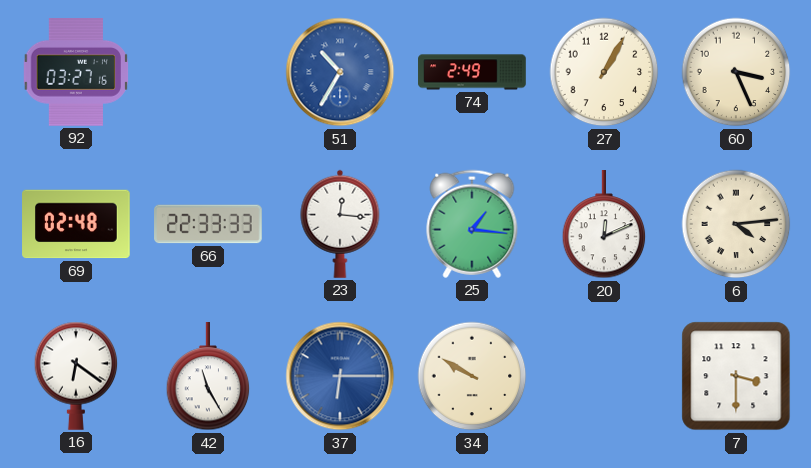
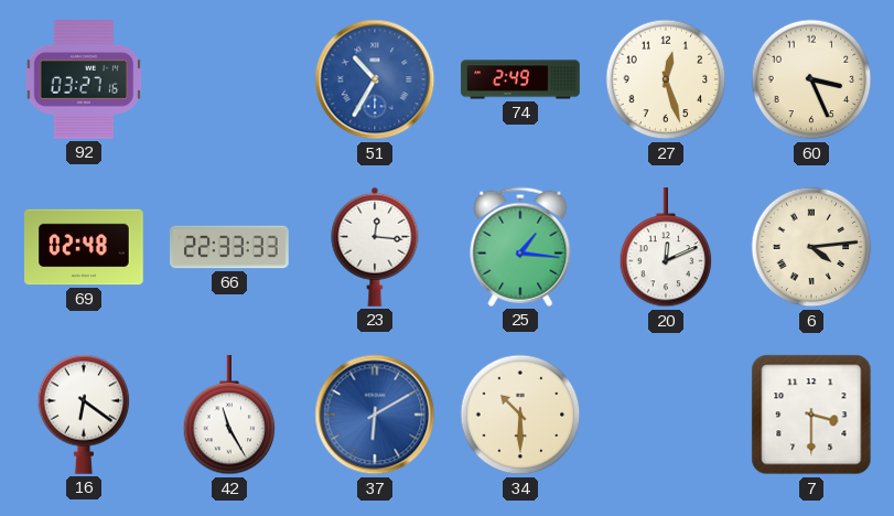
27: 1:05 -> 12:27
37: 6:15 -> 6:10
34: 9:50 -> 10:30
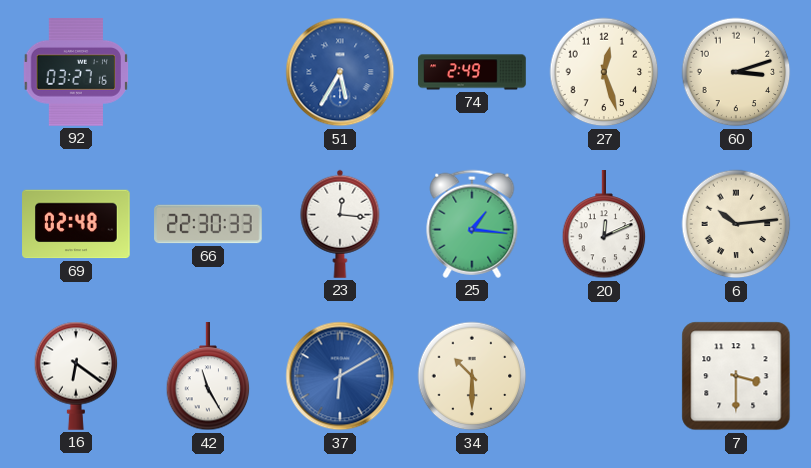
51: 10:35 -> 5:35
60: 3:26 -> 3:12
66: 22:33 -> 22:30
6: 4:14 -> 10:14
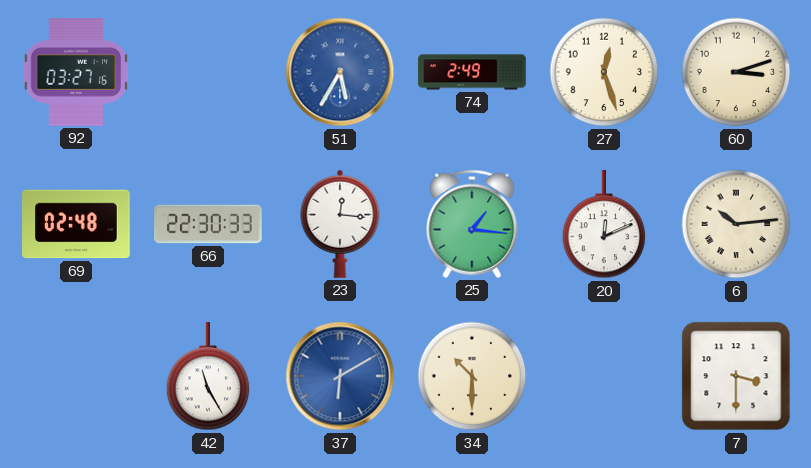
16: 6:21 -> none
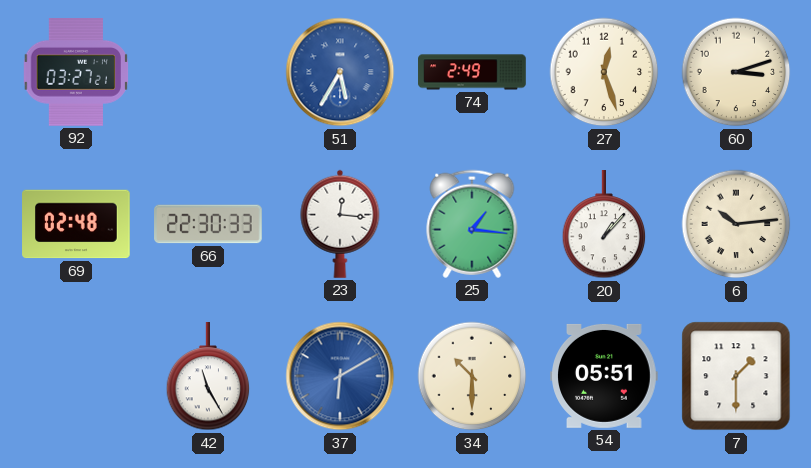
92: 03:27:16 -> 03:27:21
20: 12:11 -> 1:07
54: none -> 05:51
7: 3:30 -> 1:30
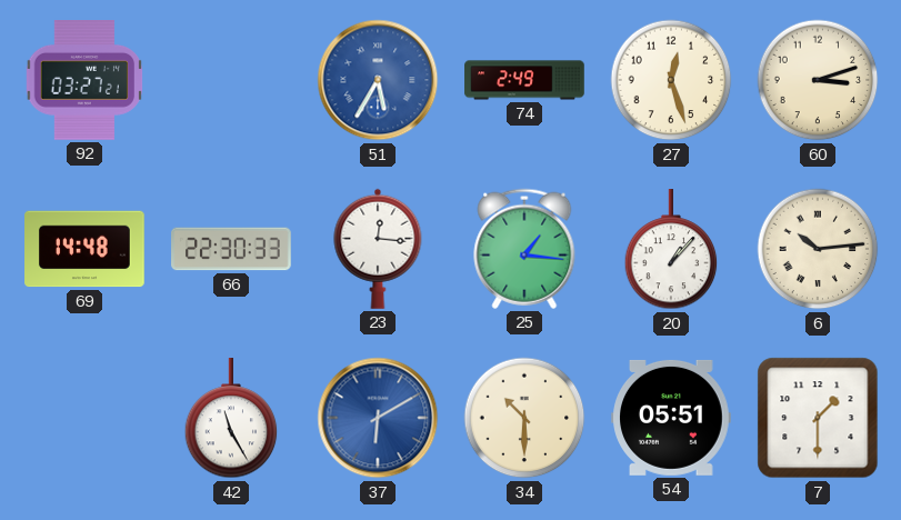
69: 02:48 -> 14:48
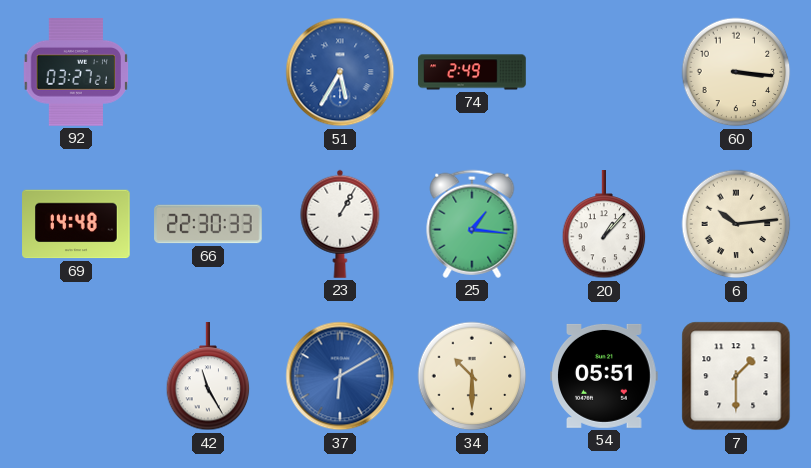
27: 12:27 -> none
60: 3:12 -> 3:16
23: 12:16 -> 1:05
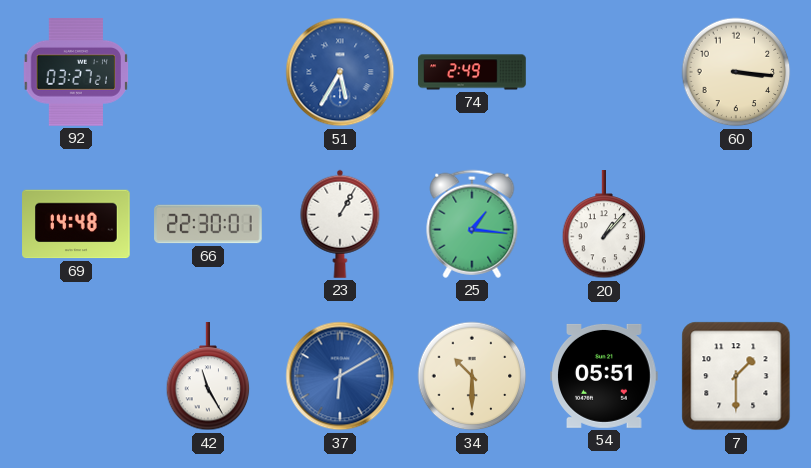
66: 22:30:33 -> 22:30:01
6: 10:14 -> none
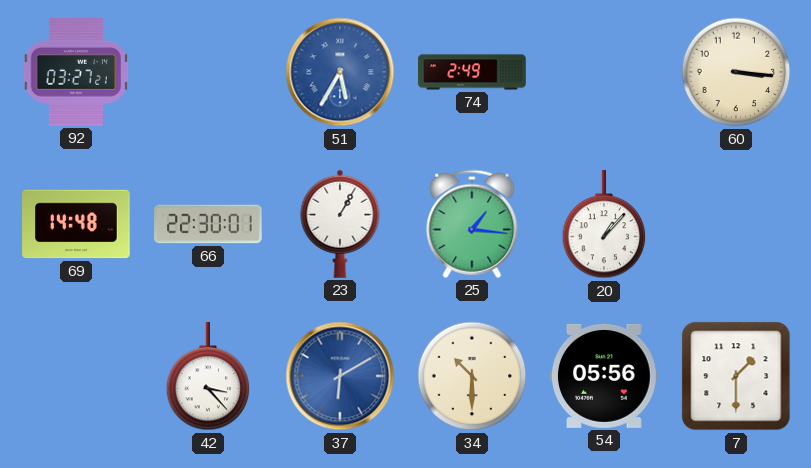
42: 11:25 -> 3:23
54: 05:51 -> 05:56
